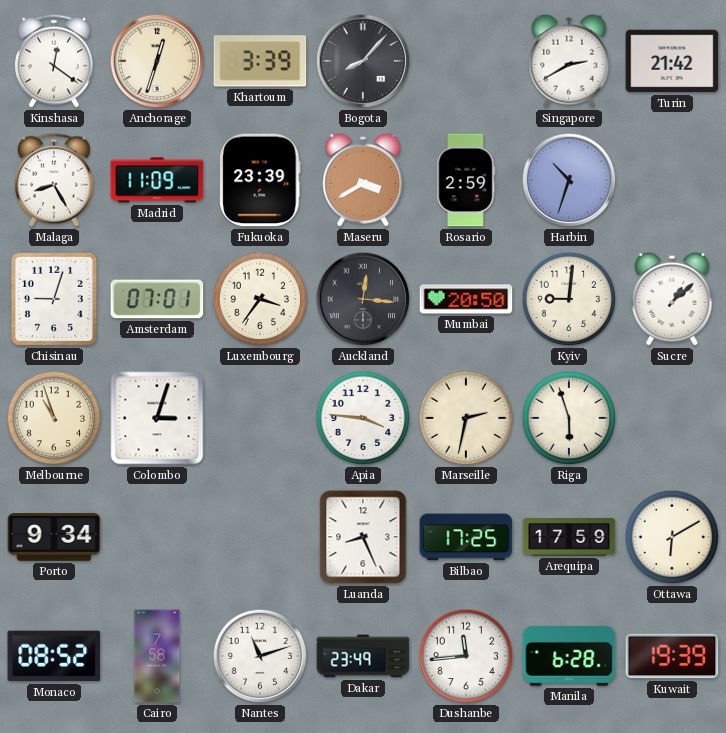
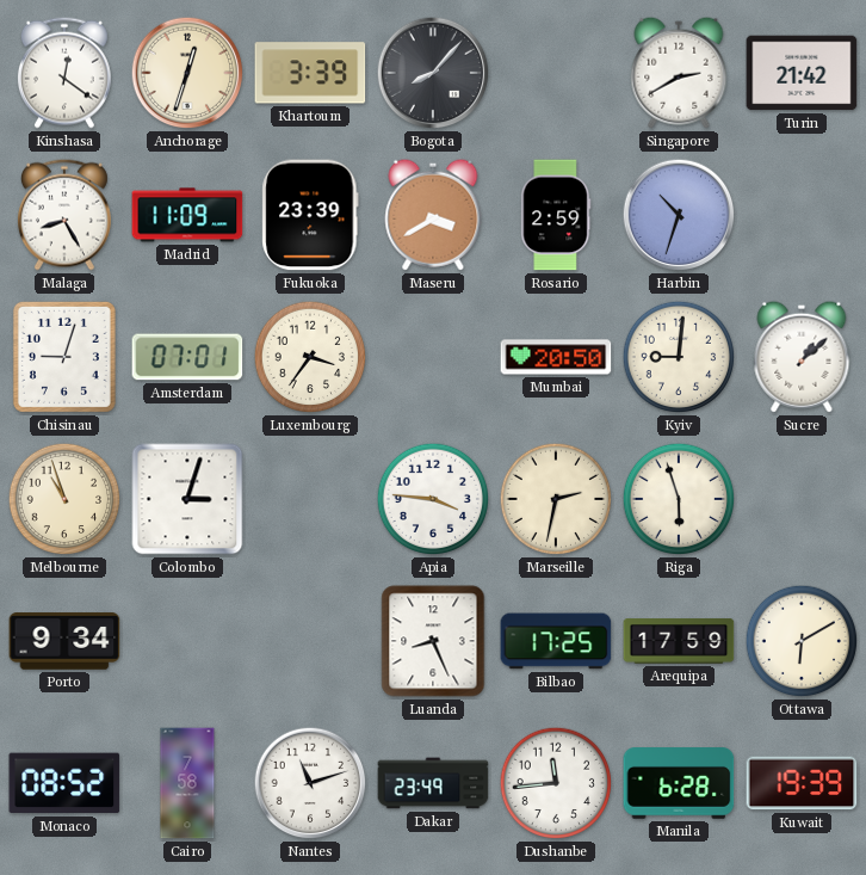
Auckland: 12:16 -> none
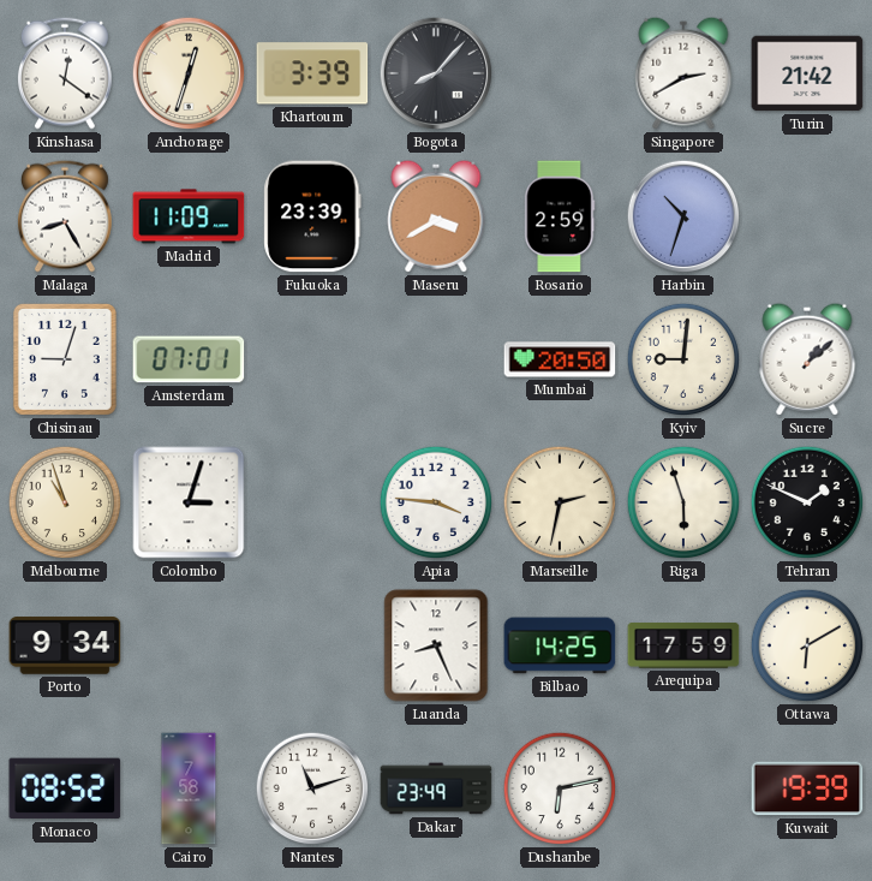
Luxembourg: 3:36 -> none
Tehran: none -> 1:49
Bilbao: 17:25 -> 14:25
Dushanbe: 11:44 -> 6:13
Manila: 6:28 -> none
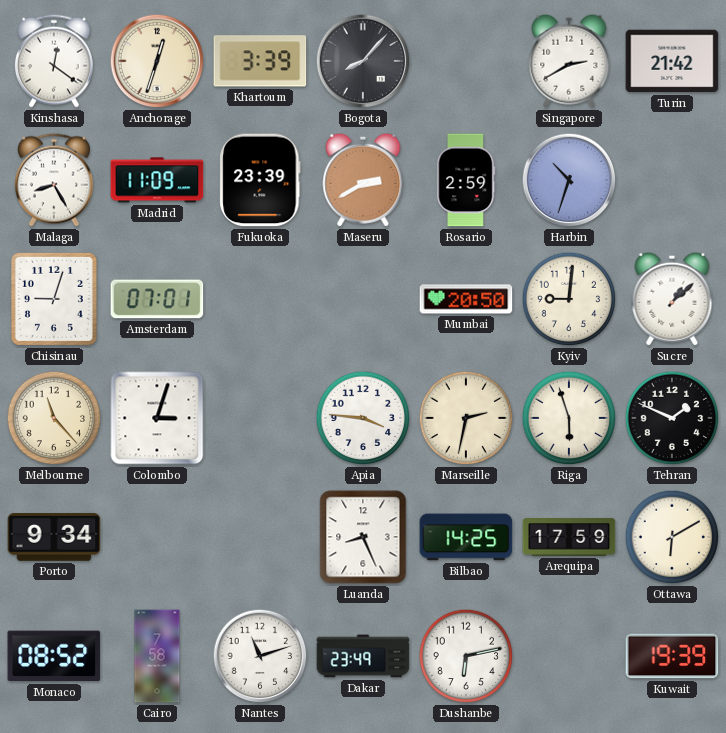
Maseru: 3:40 -> 2:40
Melbourne: 10:57 -> 11:23
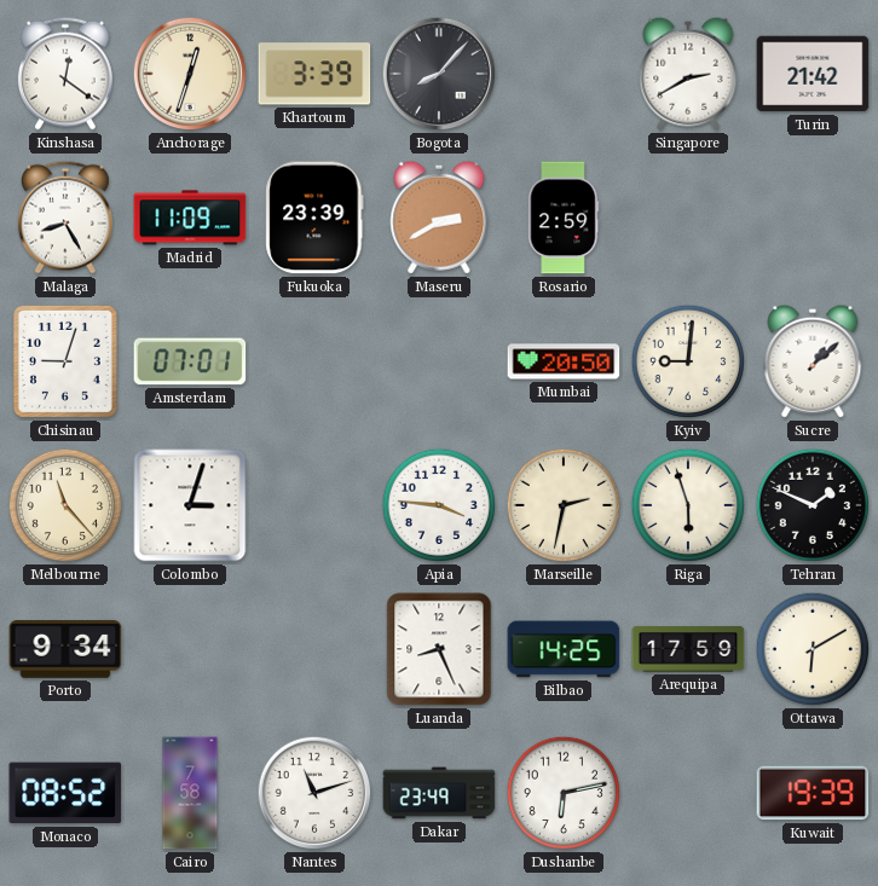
Harbin: 10:33 -> none
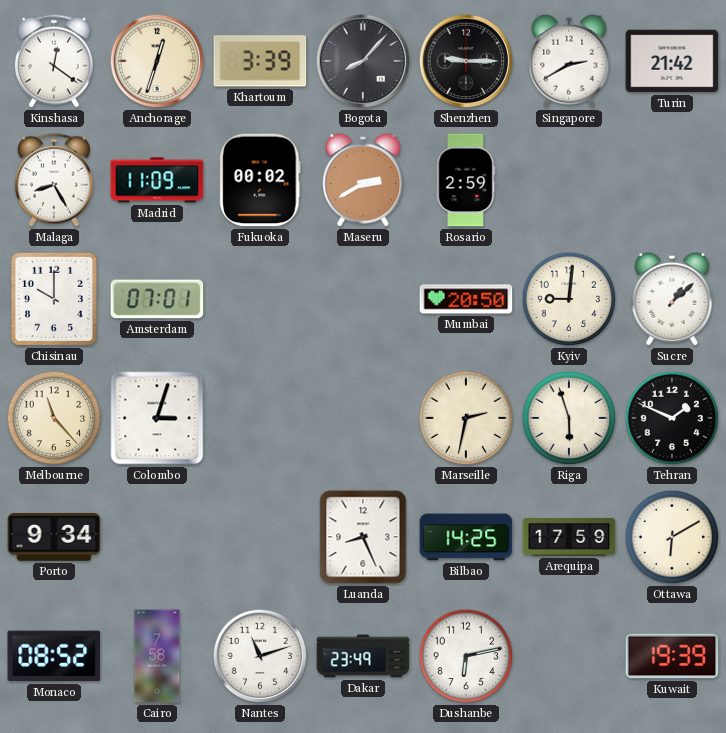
Shenzhen: none -> 9:15
Fukuoka: 23:39 -> 00:02
Chisinau: 9:03 -> 10:00
Apia: 3:46 -> none
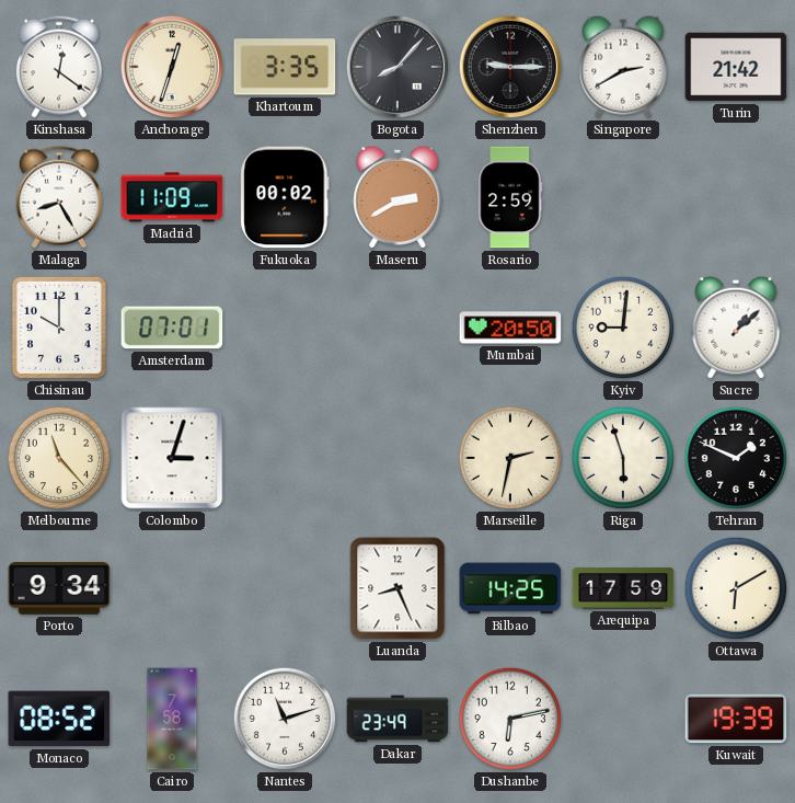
Khartoum: 3:39 -> 3:35
